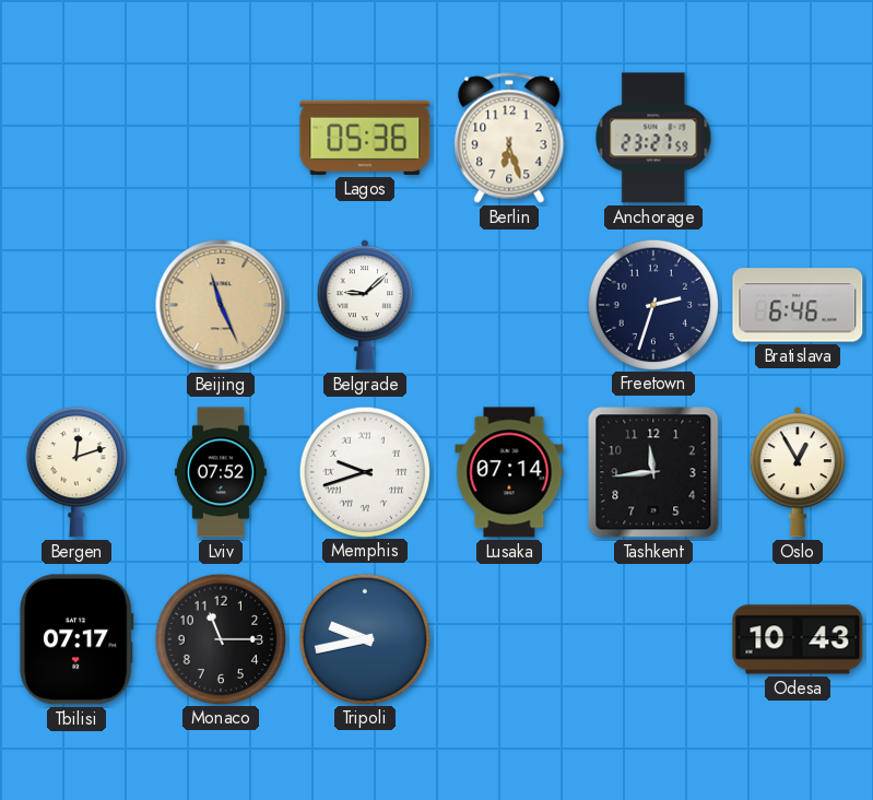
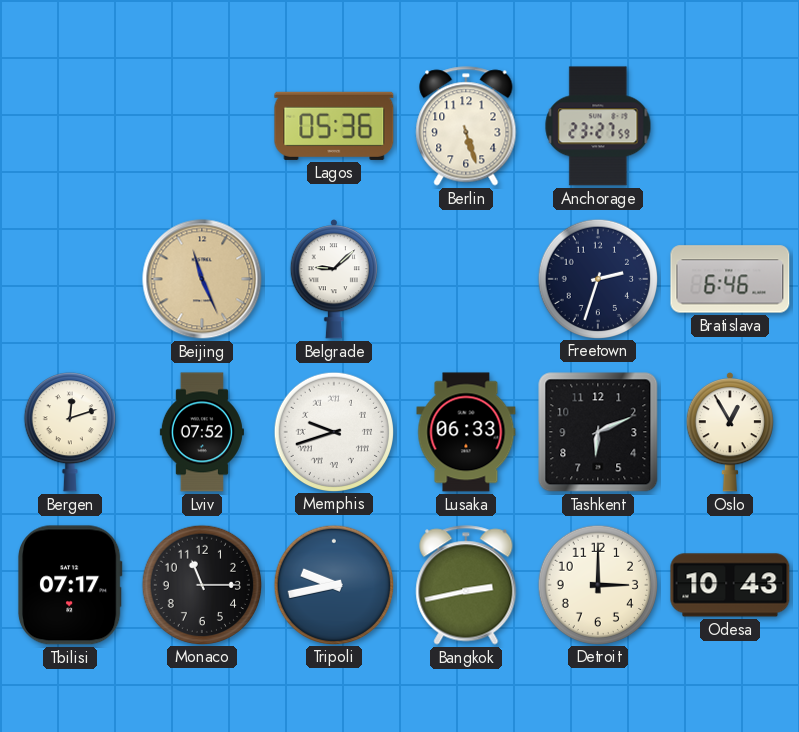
Berlin: 6:27 -> 5:27
Lusaka: 07:14 -> 06:33
Tashkent: 11:44 -> 6:11
Bangkok: none -> 2:43
Detroit: none -> 3:00
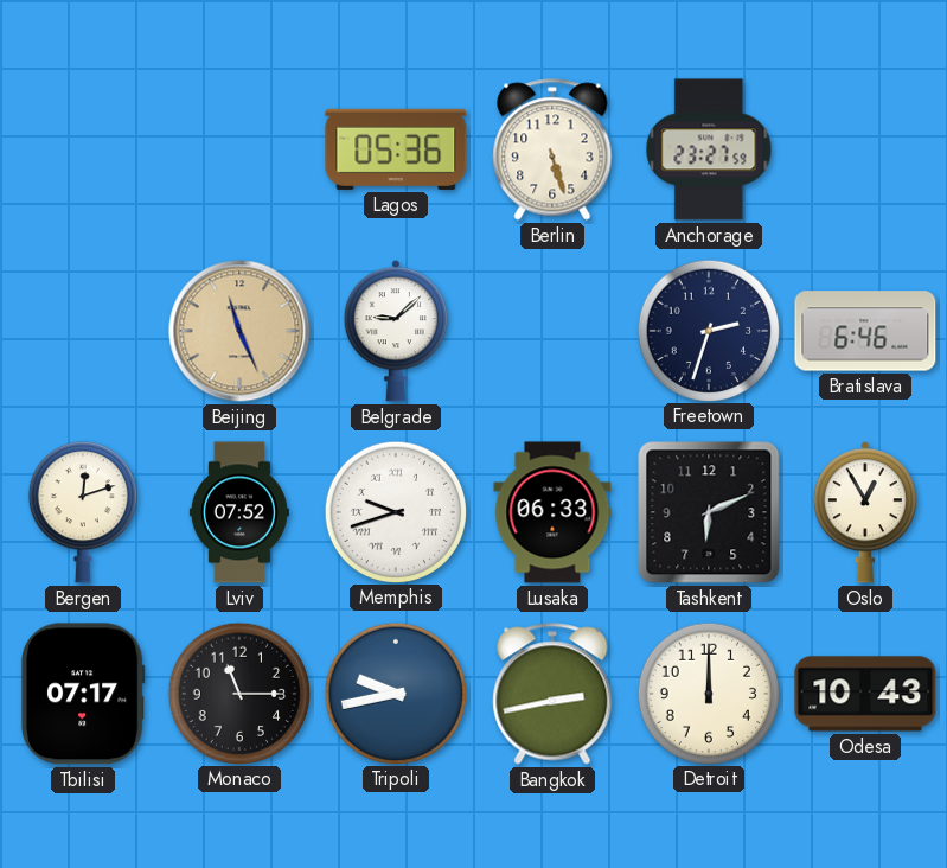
Detroit: 3:00 -> 12:00
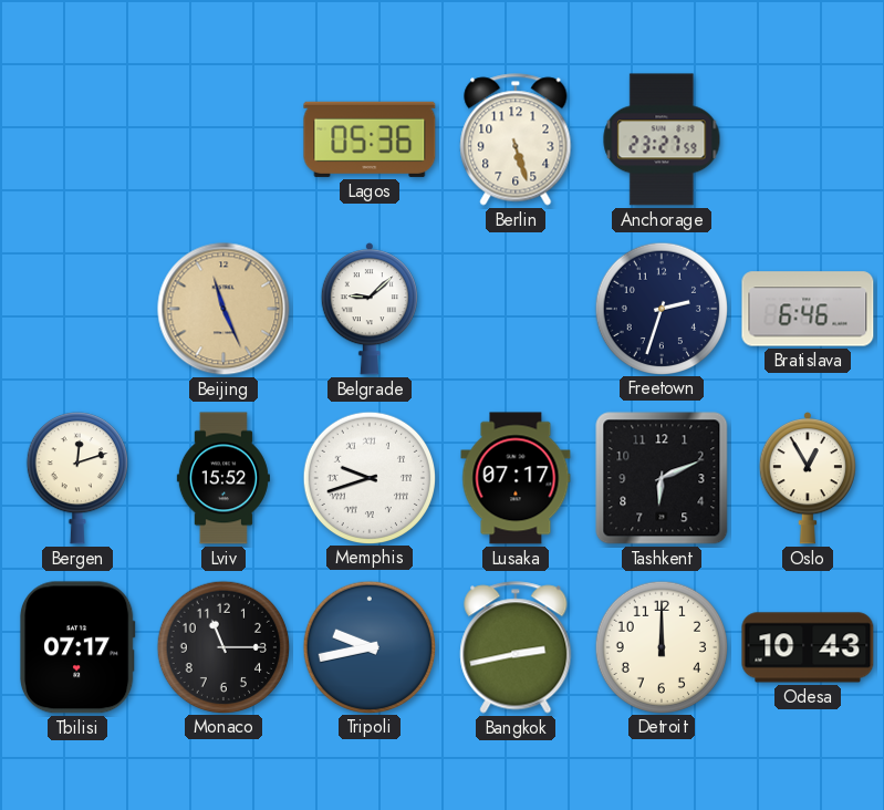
Lviv: 07:52 -> 15:52
Lusaka: 06:33 -> 07:17
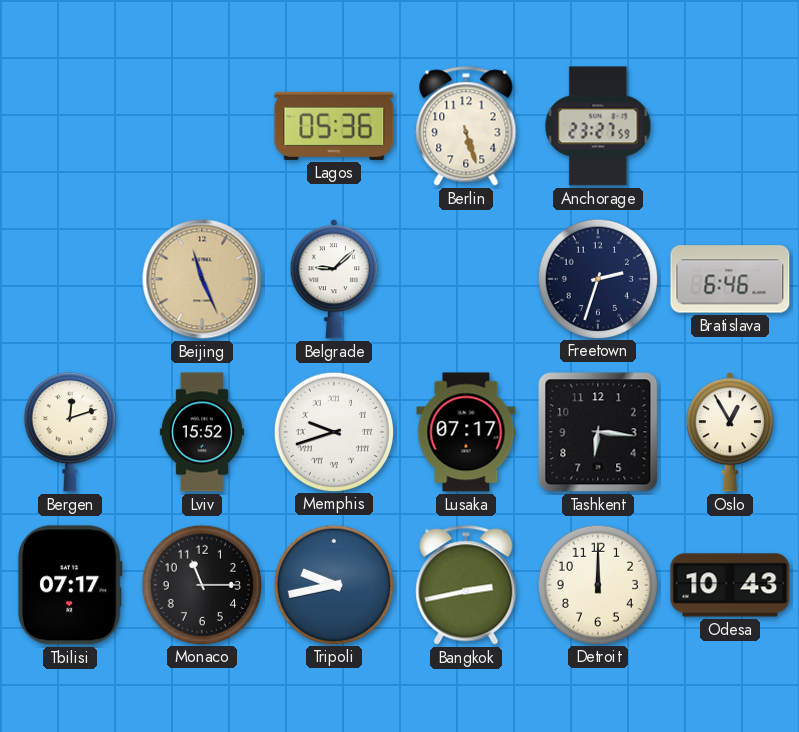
Tashkent: 6:11 -> 6:16
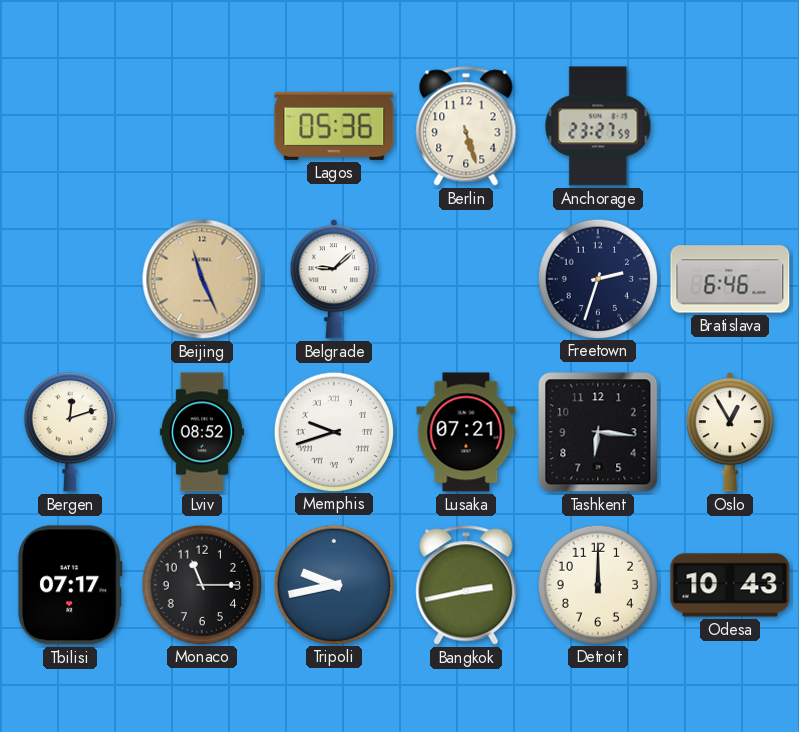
Lviv: 15:52 -> 08:52
Lusaka: 07:17 -> 07:21
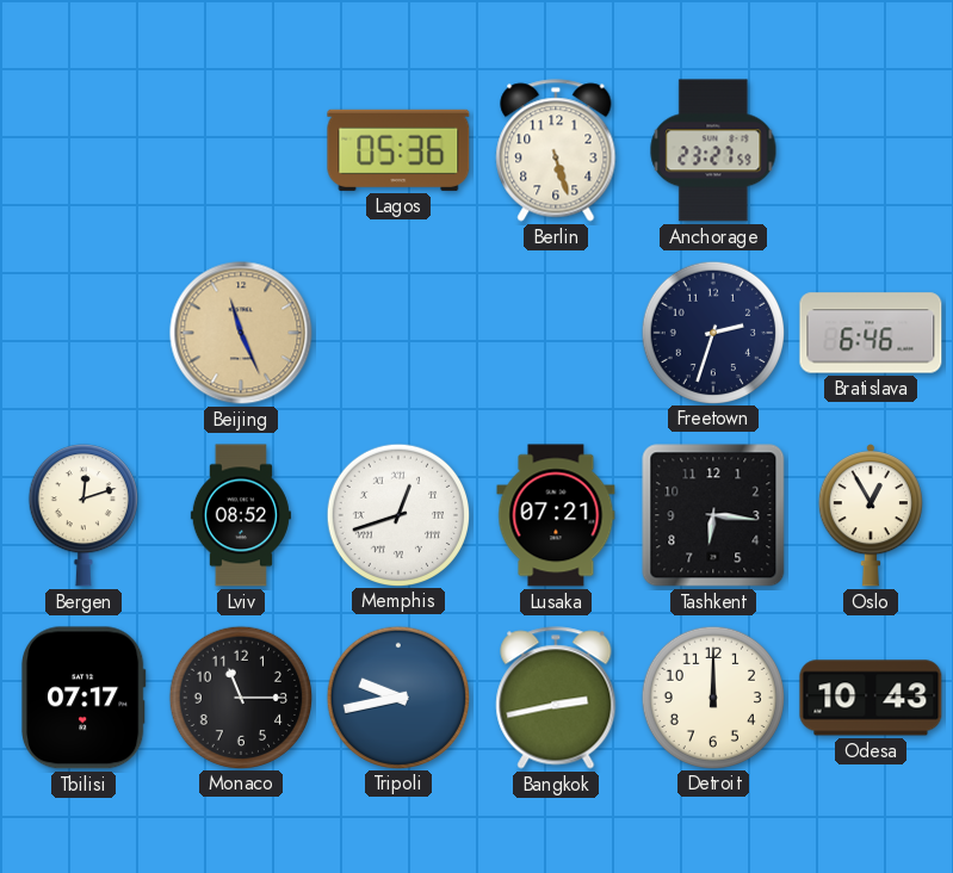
Belgrade: 9:08 -> none
Memphis: 9:42 -> 12:42
